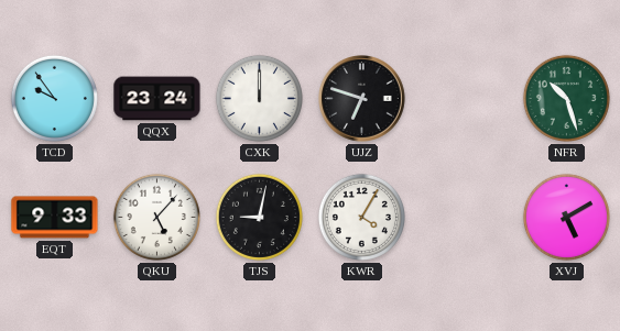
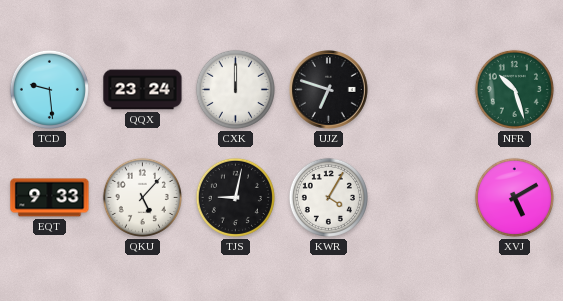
TCD: 9:54 -> 9:29
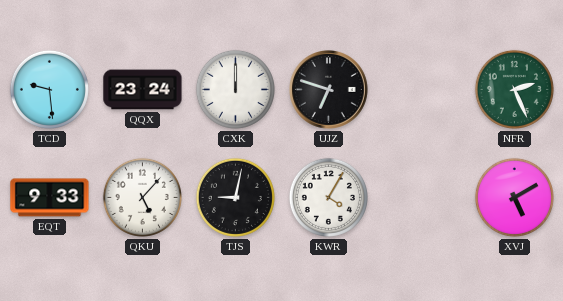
NFR: 10:27 -> 2:26
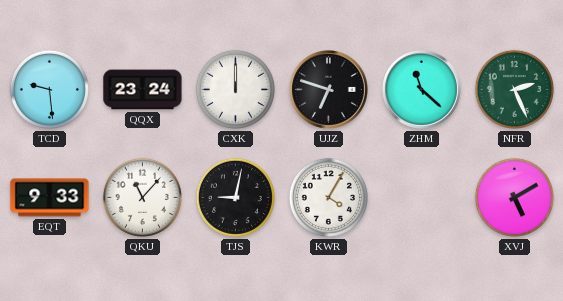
ZHM: none -> 11:22
QKU: 5:07 -> 11:07
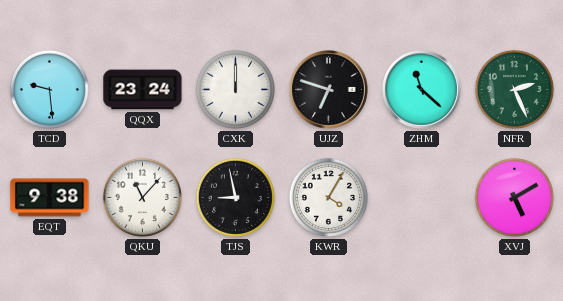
EQT: 9:33 -> 9:38
TJS: 9:02 -> 8:58
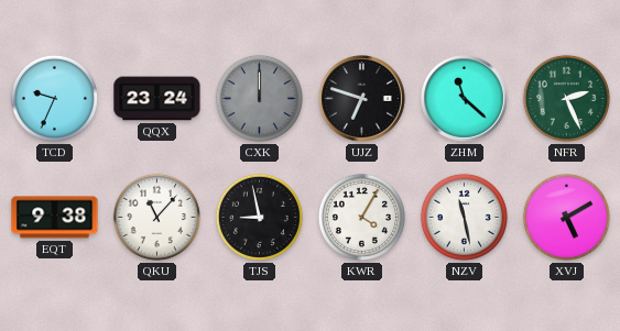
TCD: 9:29 -> 9:34
CXK dial: white -> grey
NZV: none -> 11:28
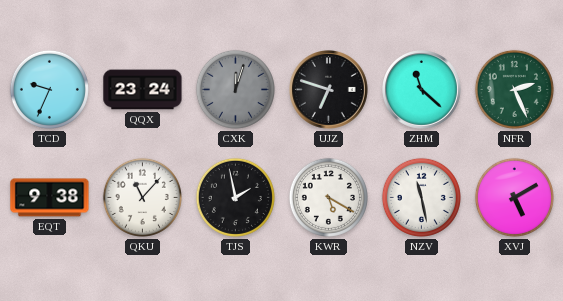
CXK: 12:00 -> 12:03
TJS: 8:58 -> 1:58
KWR: 4:05 -> 5:20
